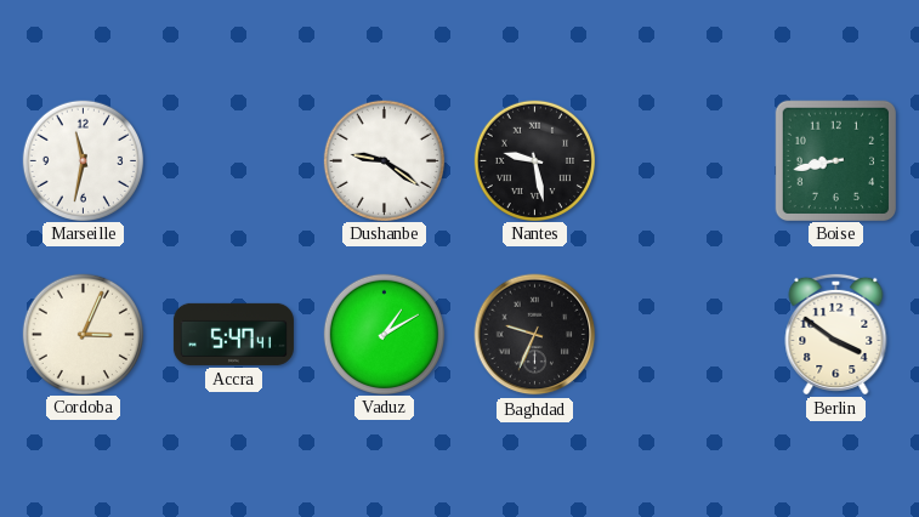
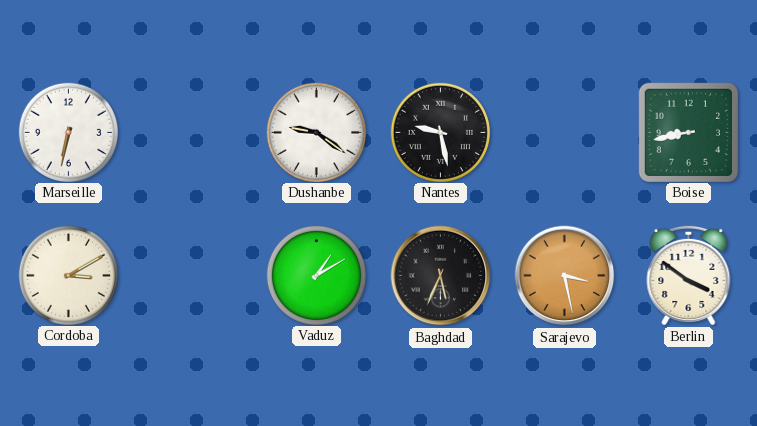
Marseille: 11:32 -> 6:32
Cordoba: 3:04 -> 3:10
Accra: 5:47 -> none
Baghdad: 9:34 -> 5:34
Sarajevo: none -> 3:28
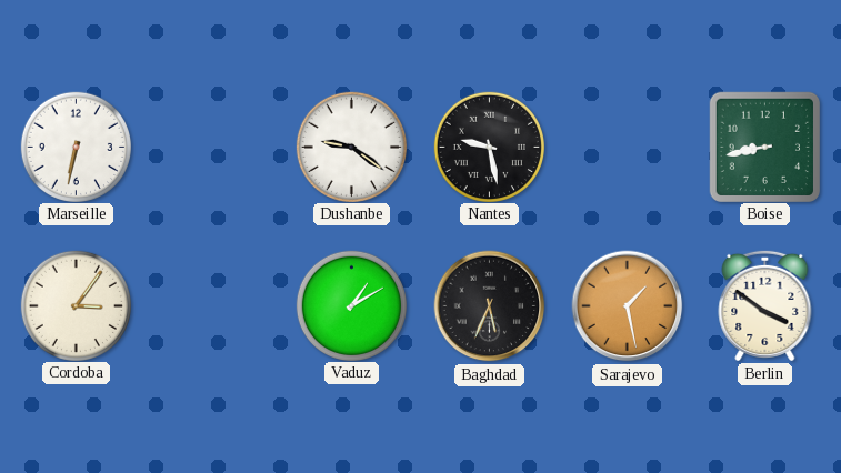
Cordoba: 3:10 -> 3:06
Sarajevo: 3:28 -> 1:28
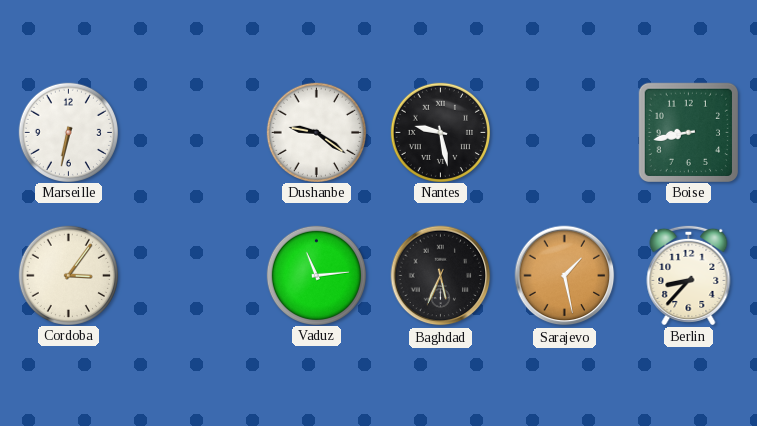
Vaduz: 1:10 -> 11:14
Berlin: 3:51 -> 8:37
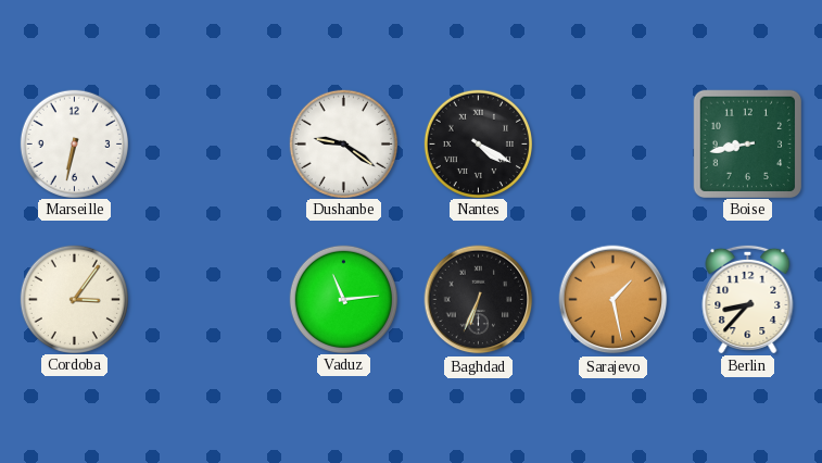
Nantes: 9:28 -> 4:20
Baghdad: 5:34 -> 6:34
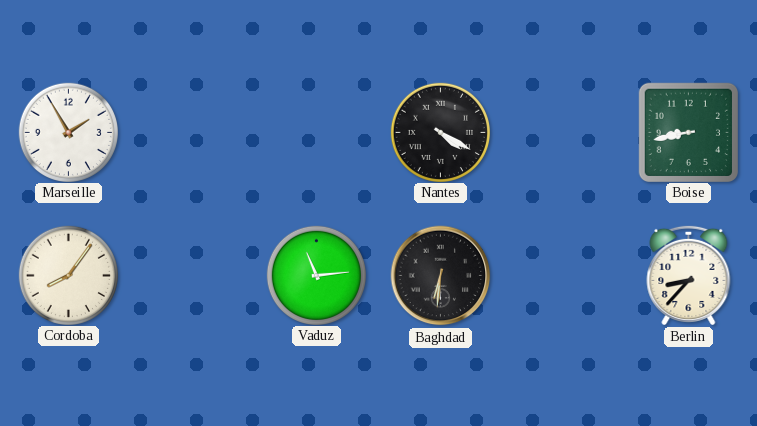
Marseille: 6:32 -> 1:55
Dushanbe: 9:21 -> none
Cordoba: 3:06 -> 8:06
Baghdad: 6:34 -> 6:31
Sarajevo: 1:28 -> none
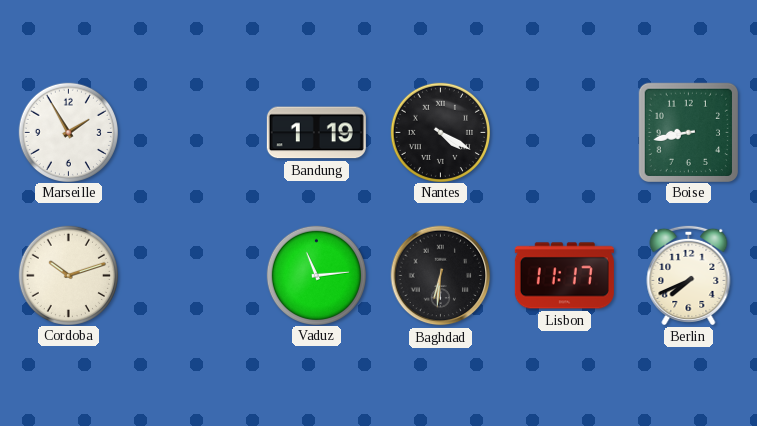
Bandung: none -> 1:19
Cordoba: 8:06 -> 10:12
Lisbon: none -> 11:17
Berlin: 8:37 -> 7:41
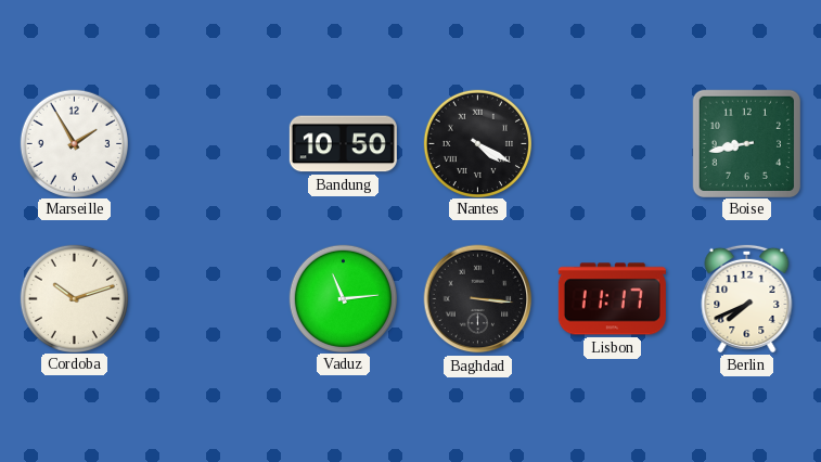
Bandung: 1:19 -> 10:50
Baghdad: 6:31 -> 3:16
